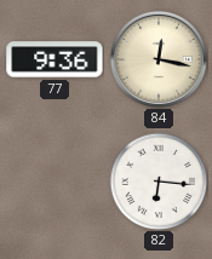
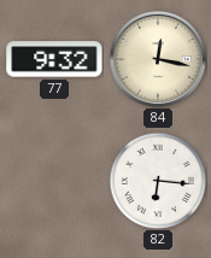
77: 9:36 -> 9:32
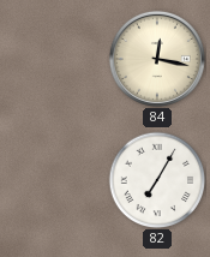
77: 9:32 -> none
82: 6:16 -> 7:05
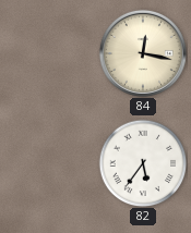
82: 7:05 -> 5:36
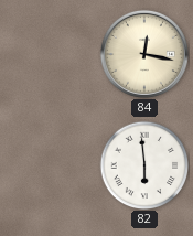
82: 5:36 -> 5:59
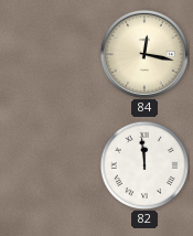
82: 5:59 -> 11:59
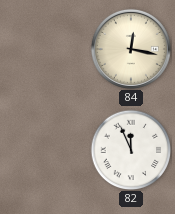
82: 11:59 -> 11:56
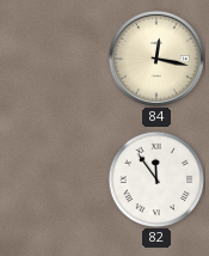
82: 11:56 -> 11:54
